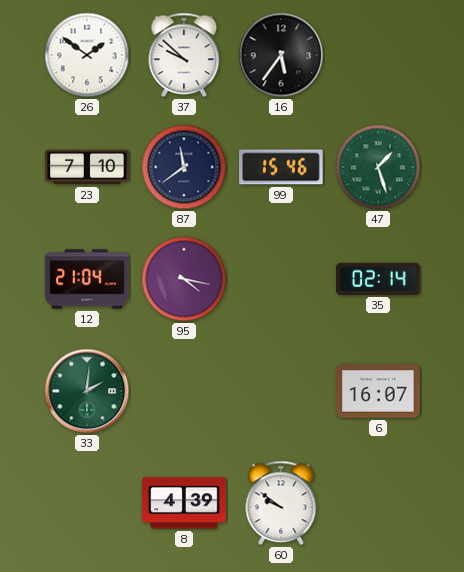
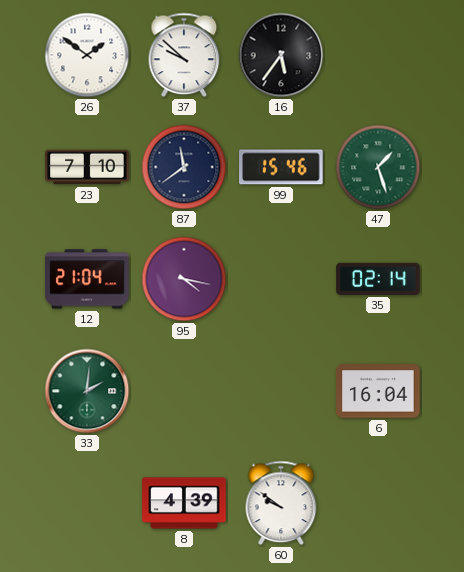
6: 16:07 -> 16:04
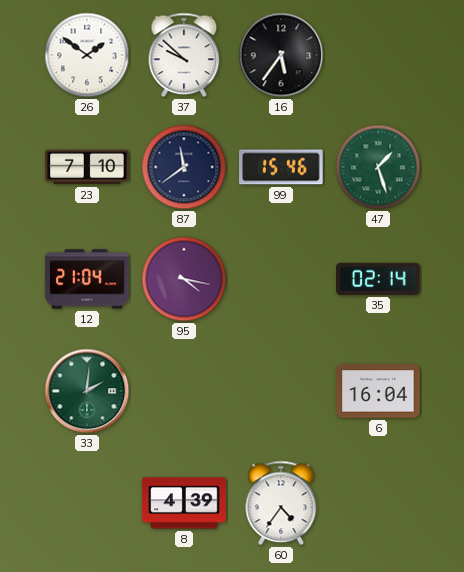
60: 9:51 -> 4:36
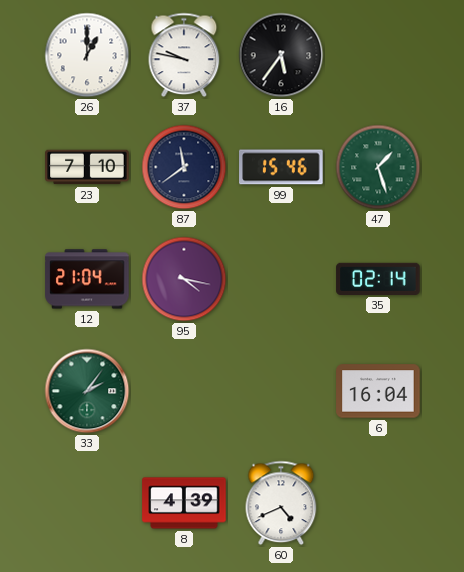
26: 1:51 -> 1:00
37: 9:52 -> 9:47
33: 2:01 -> 2:06
60: 4:36 -> 4:41
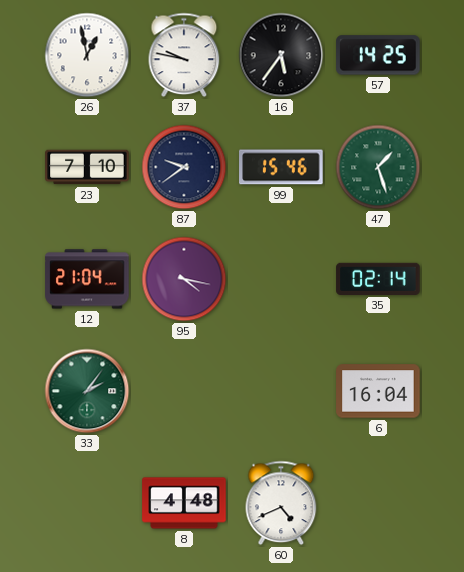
26: 1:00 -> 12:58
57: none -> 14:25
87: 11:39 -> 9:39
8: 4:39 -> 4:48
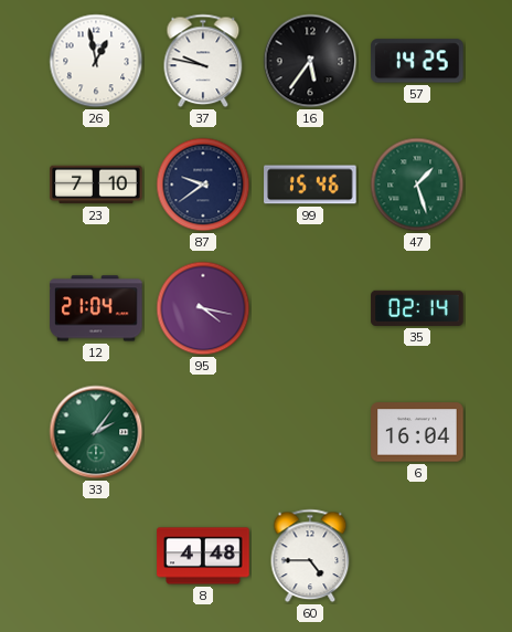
60: 4:41 -> 4:45
